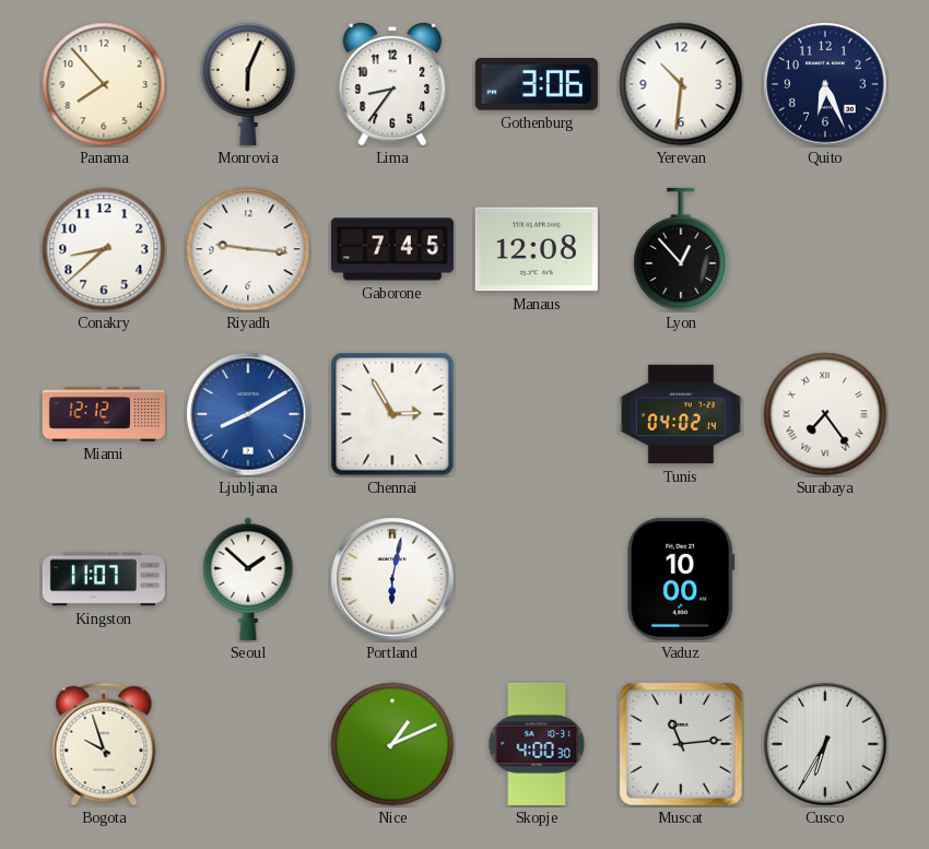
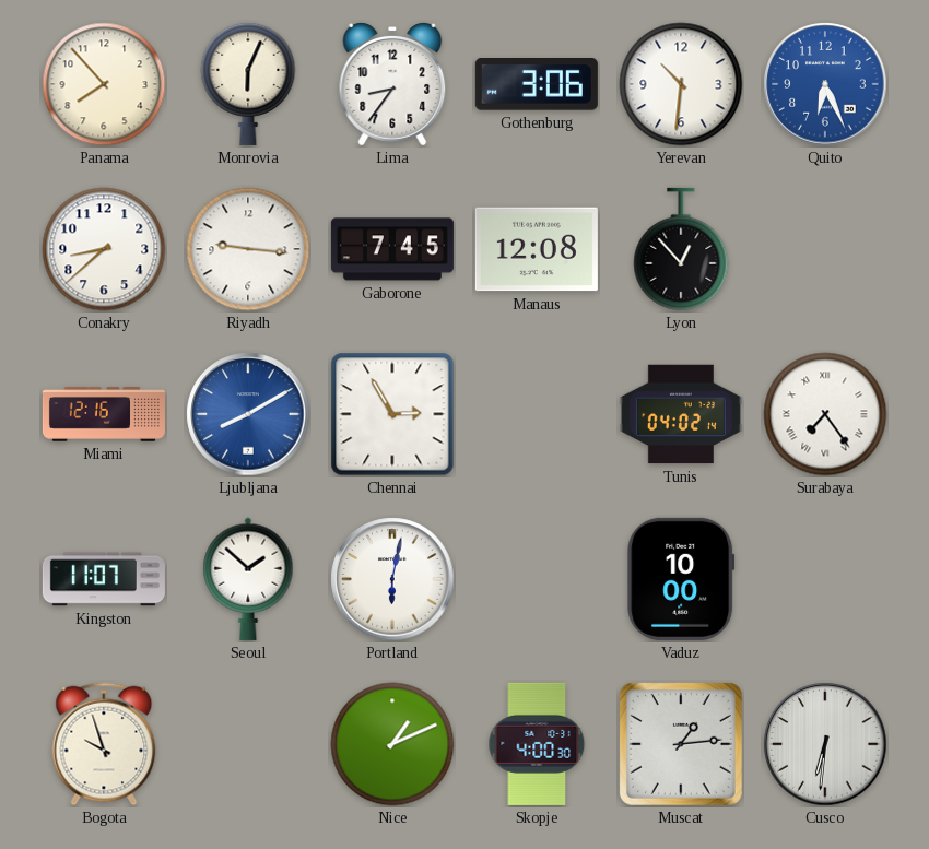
Quito dial: navy -> blue
Miami: 12:12 -> 12:16
Muscat: 11:14 -> 1:14
Cusco: 6:35 -> 6:31
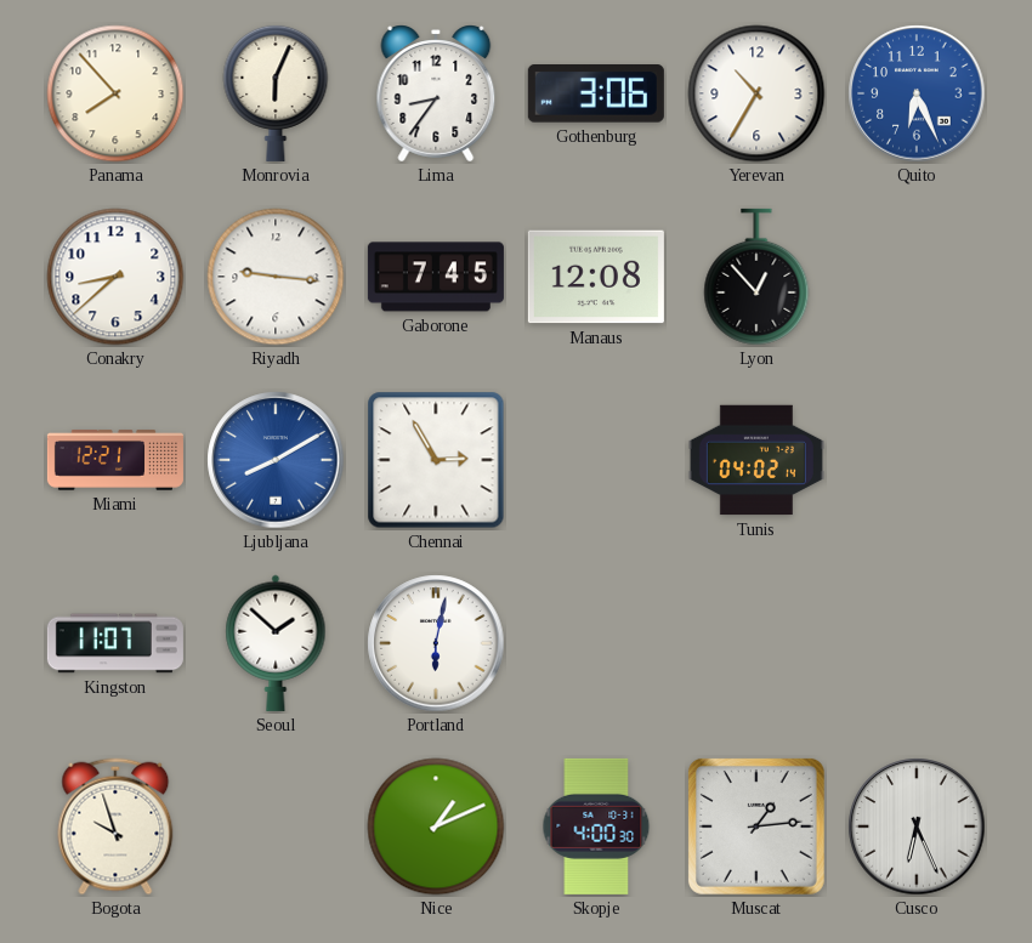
Yerevan: 10:31 -> 10:35
Miami: 12:16 -> 12:21
Surabaya: 7:24 -> none
Vaduz: 10:00 -> none
Cusco: 6:31 -> 6:26
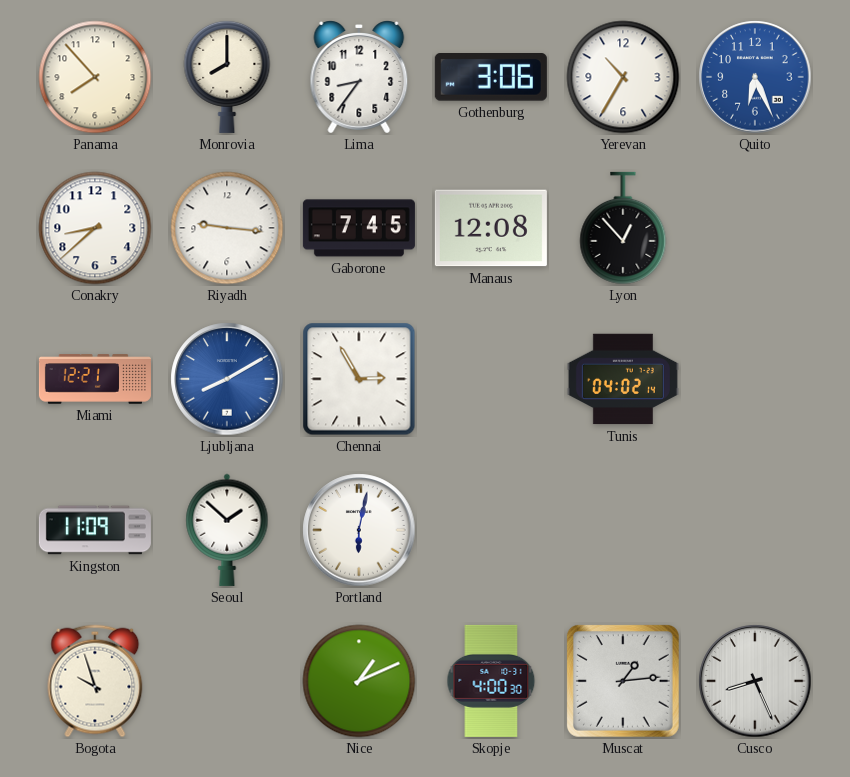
Monrovia: 6:04 -> 8:00
Kingston: 11:07 -> 11:09
Cusco: 6:26 -> 8:26
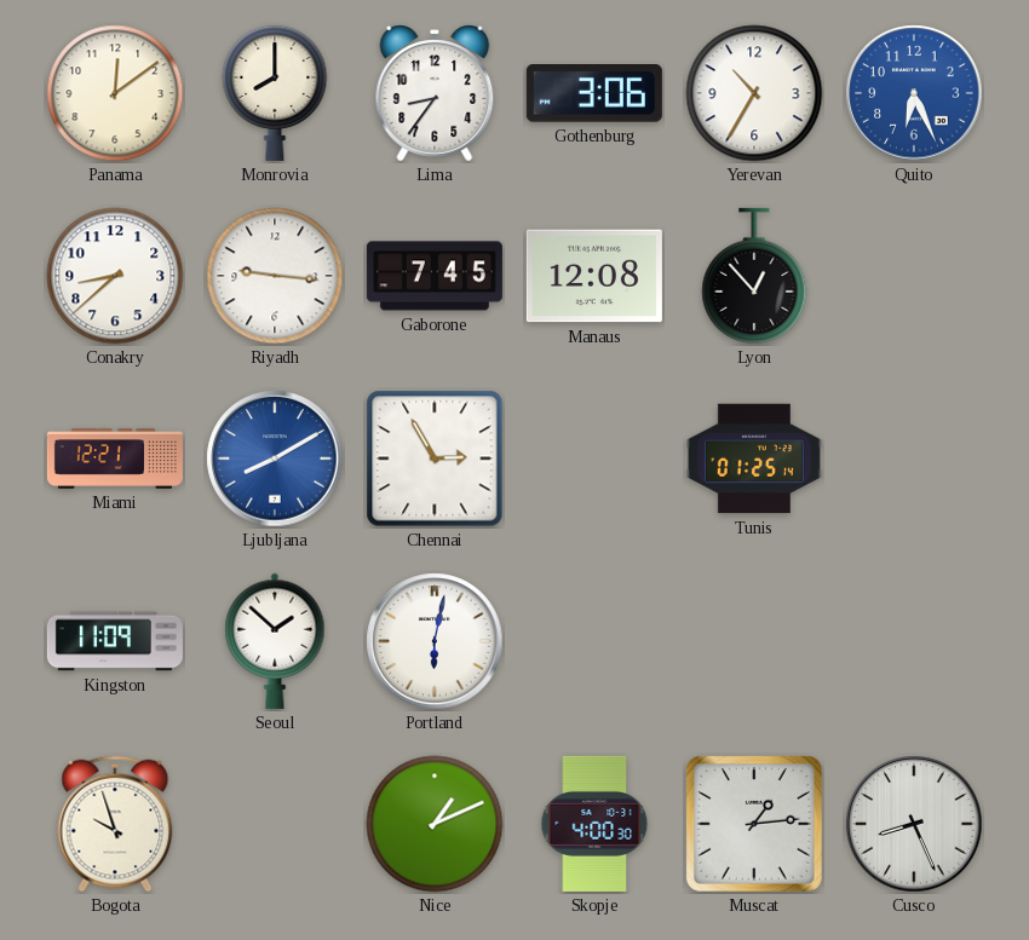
Panama: 7:53 -> 12:09
Tunis: 04:02 -> 01:25
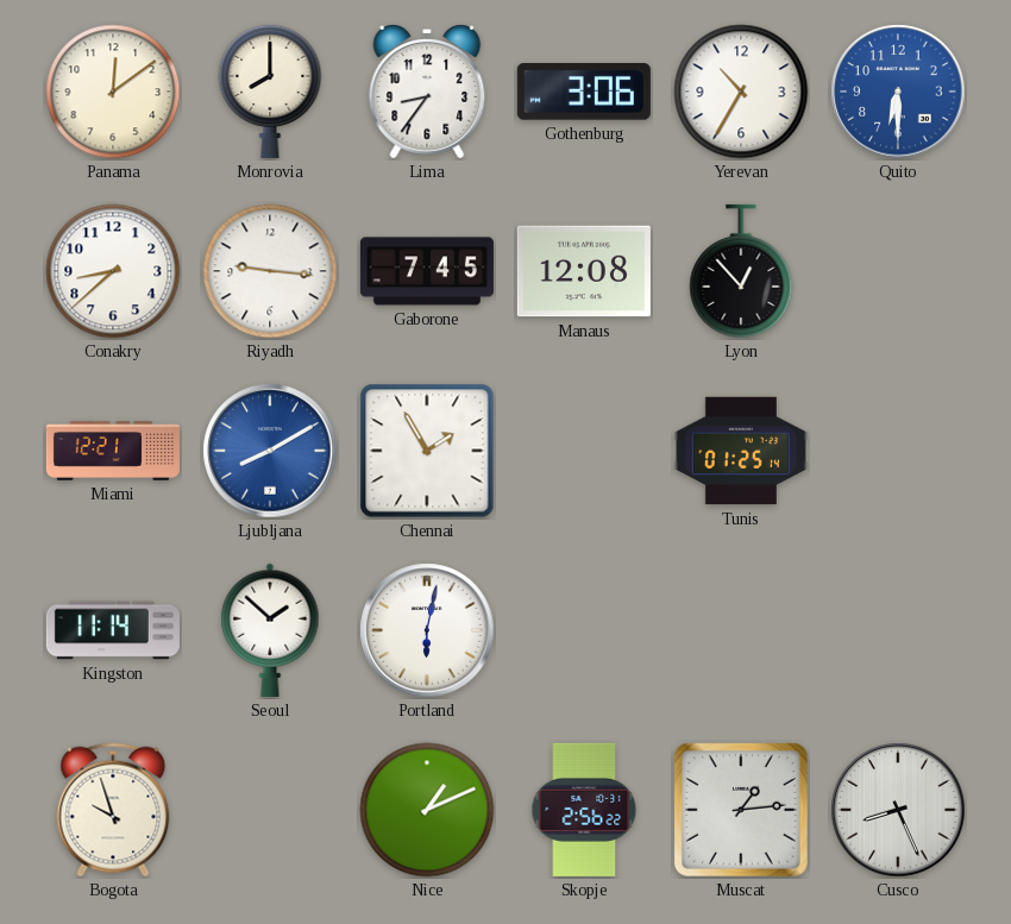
Quito: 6:26 -> 6:30
Chennai: 2:55 -> 1:55
Kingston: 11:09 -> 11:14
Skopje: 4:00 -> 2:56
